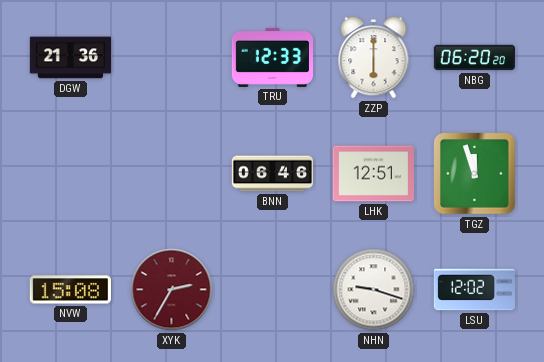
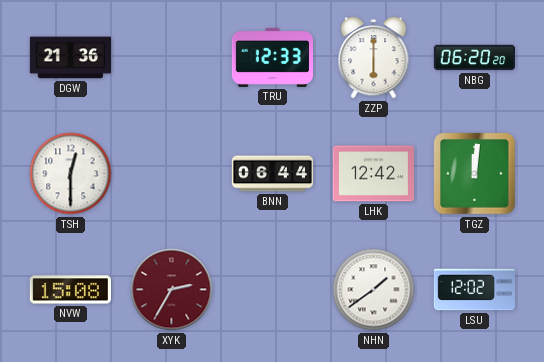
TSH: none -> 12:30
BNN: 06:46 -> 06:44
LHK: 12:51 -> 12:42
TGZ: 11:57 -> 12:01
NHN: 9:18 -> 1:39
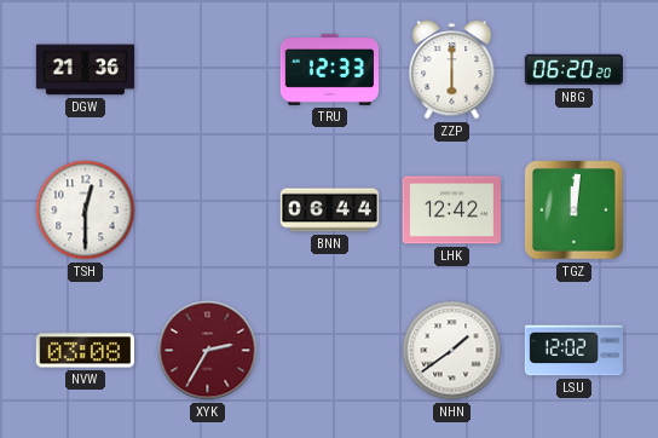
NVW: 15:08 -> 03:08
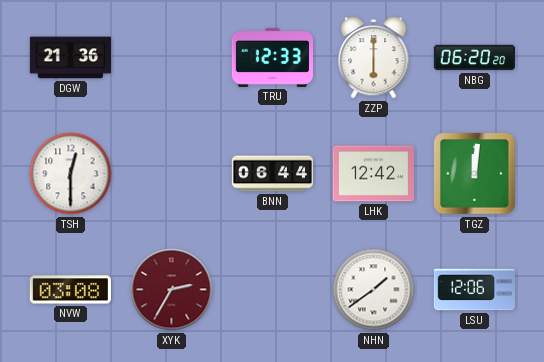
LSU: 12:02 -> 12:06
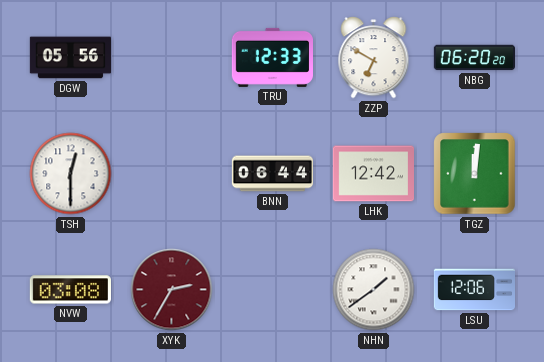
DGW: 21:36 -> 05:56
ZZP: 6:00 -> 6:50
